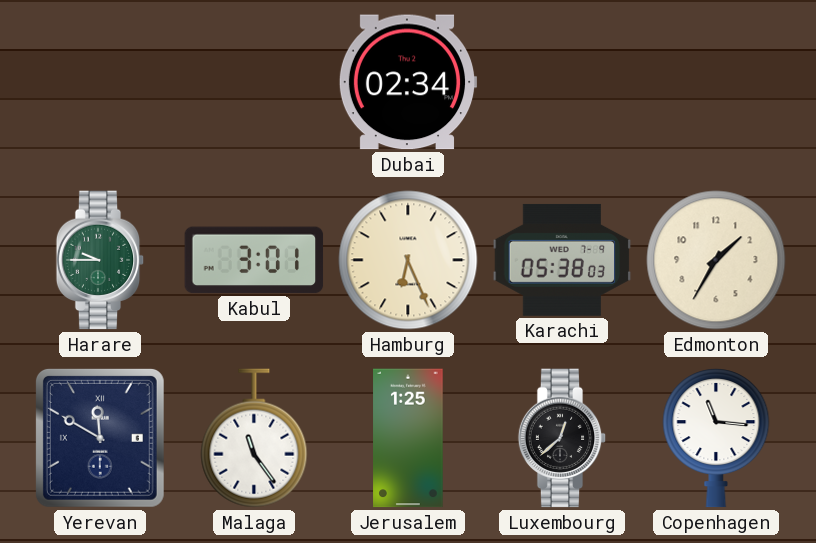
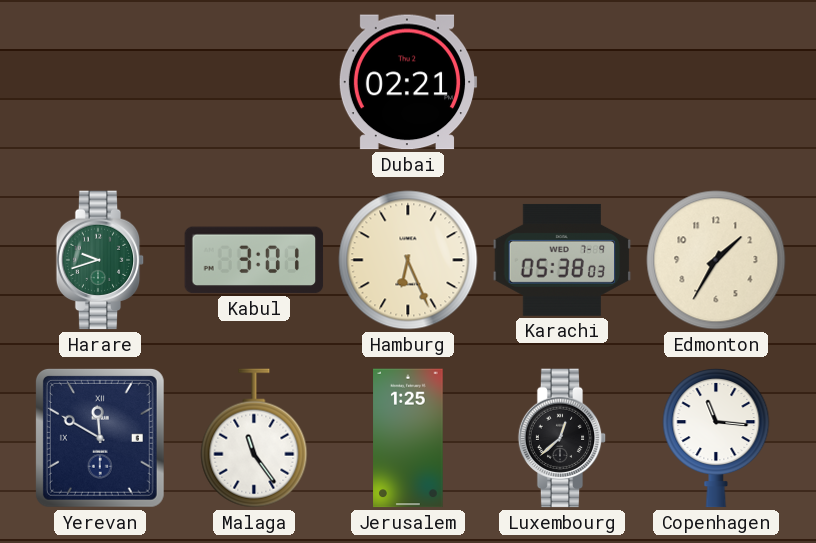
Dubai: 02:34 -> 02:21
Harare: 9:45 -> 9:42
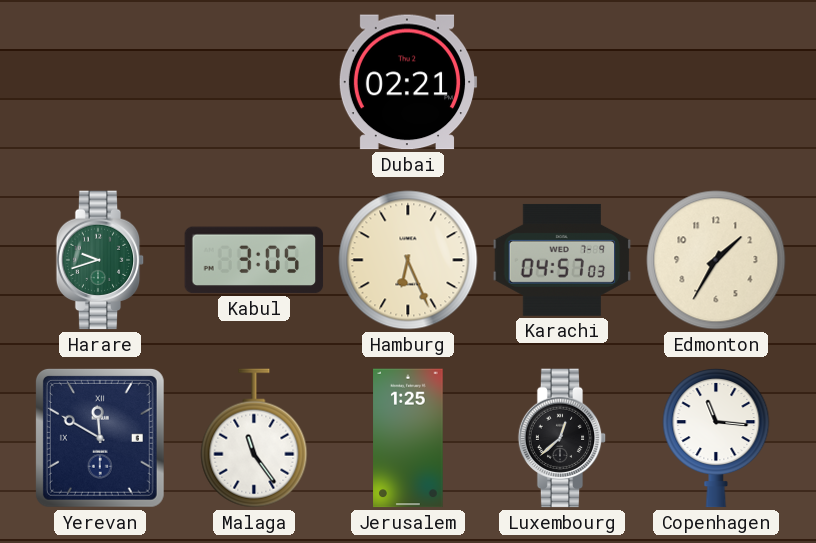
Kabul: 3:01 -> 3:05
Karachi: 05:38 -> 04:57
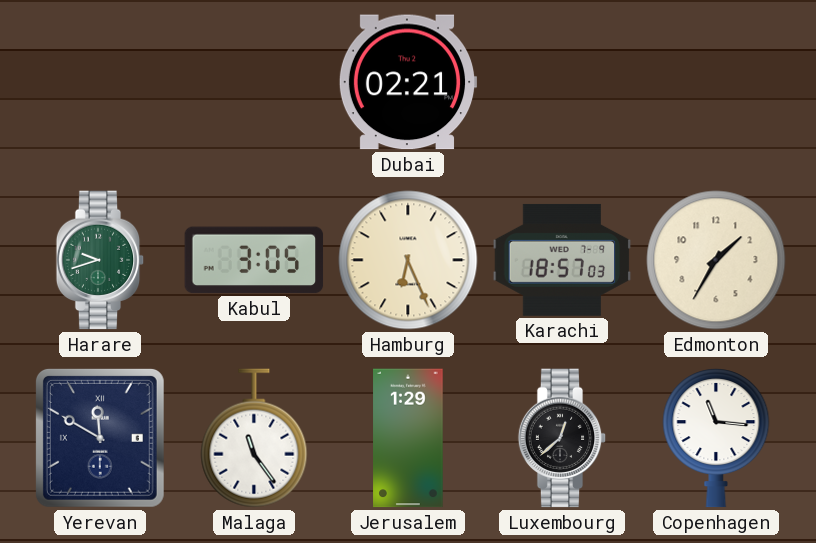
Karachi: 04:57 -> 18:57
Jerusalem: 1:25 -> 1:29
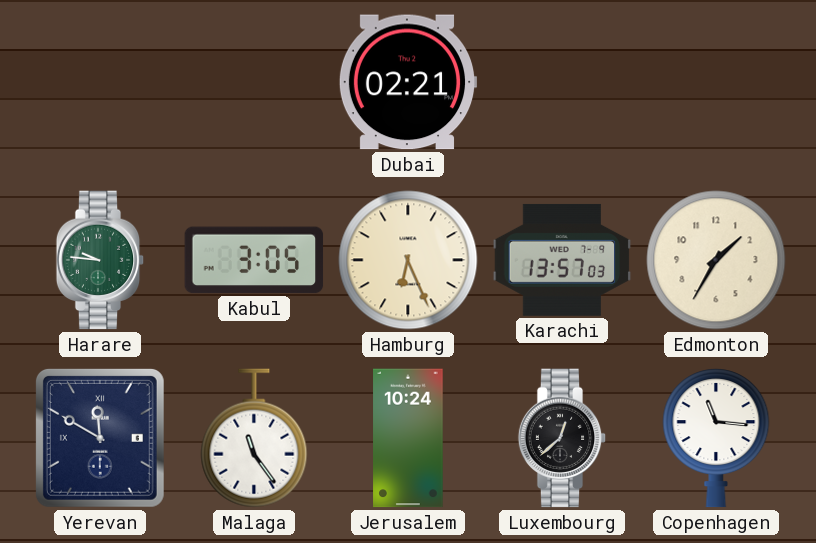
Harare: 9:42 -> 9:46
Karachi: 18:57 -> 13:57
Jerusalem: 1:29 -> 10:24
